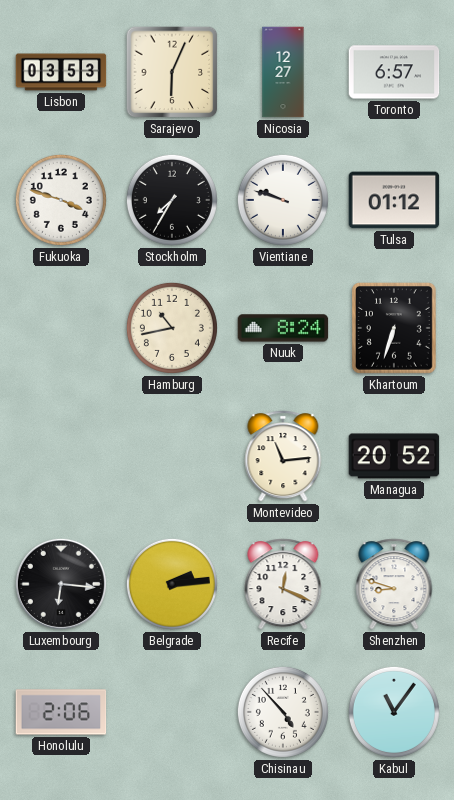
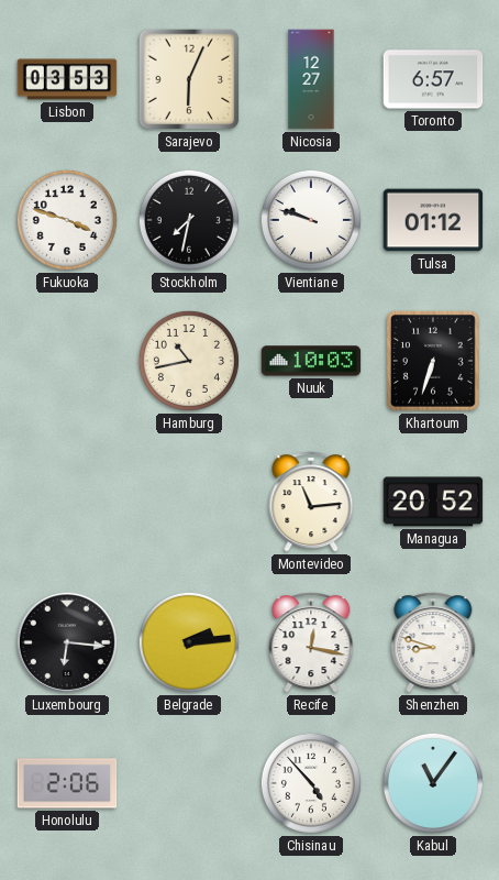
Stockholm: 7:35 -> 7:32
Nuuk: 8:24 -> 10:03
Recife: 12:19 -> 12:17
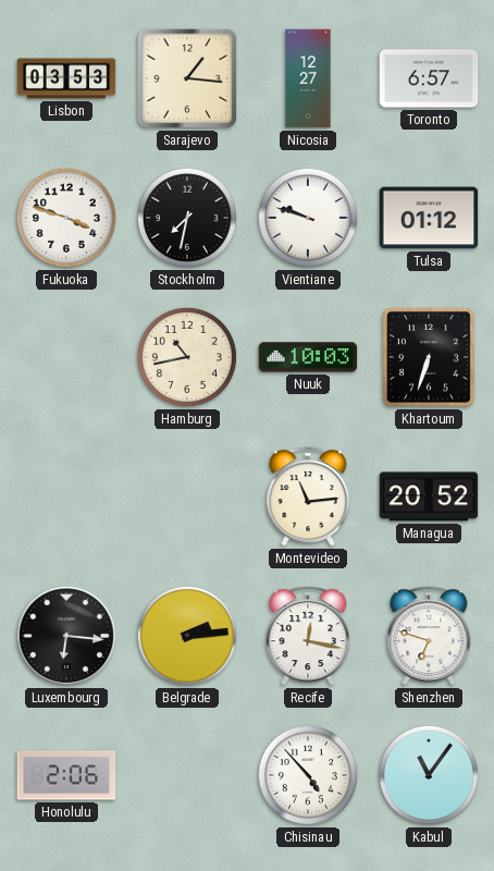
Sarajevo: 6:04 -> 1:16
Shenzhen: 8:48 -> 6:48
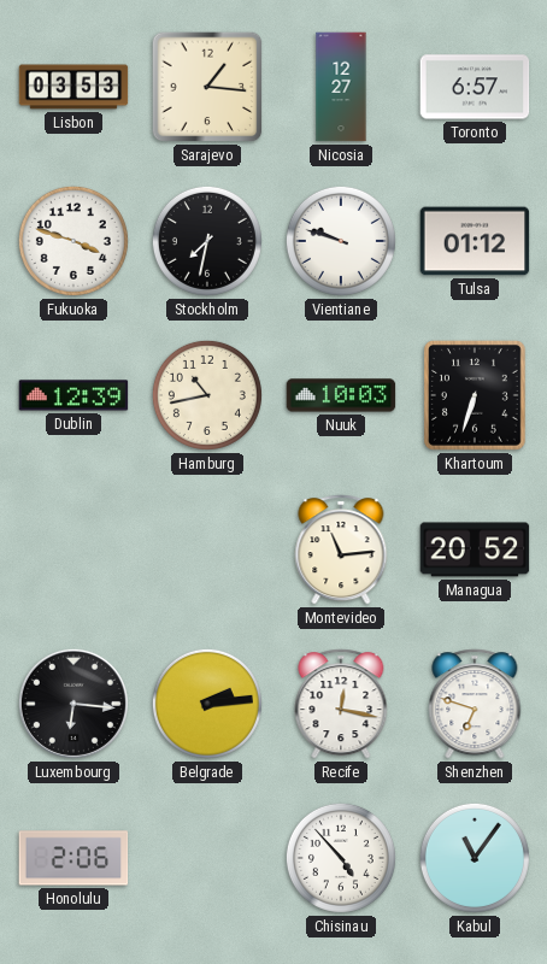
Dublin: none -> 12:39
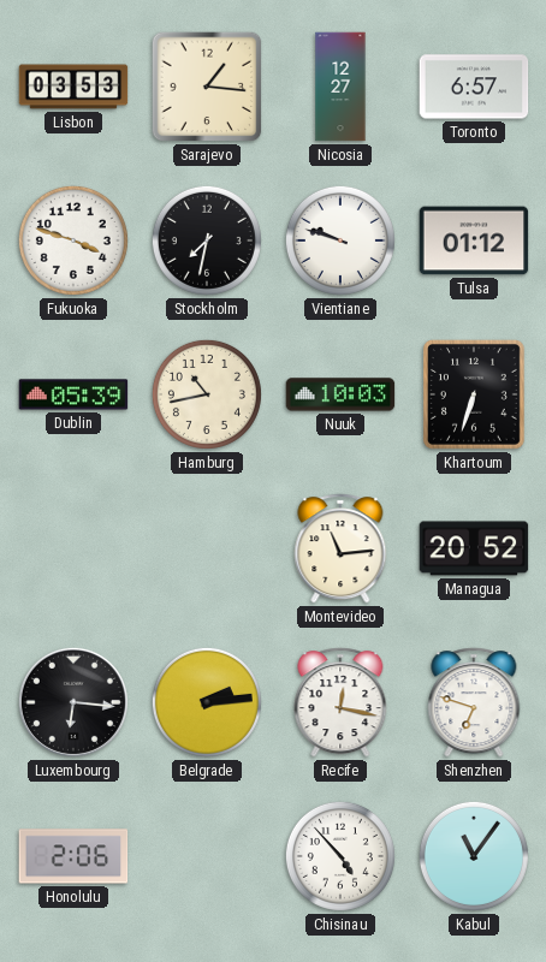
Dublin: 12:39 -> 05:39
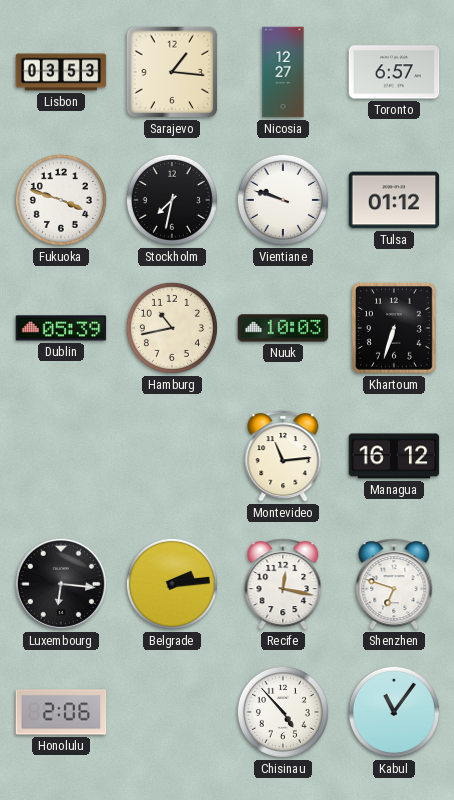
Managua: 20:52 -> 16:12
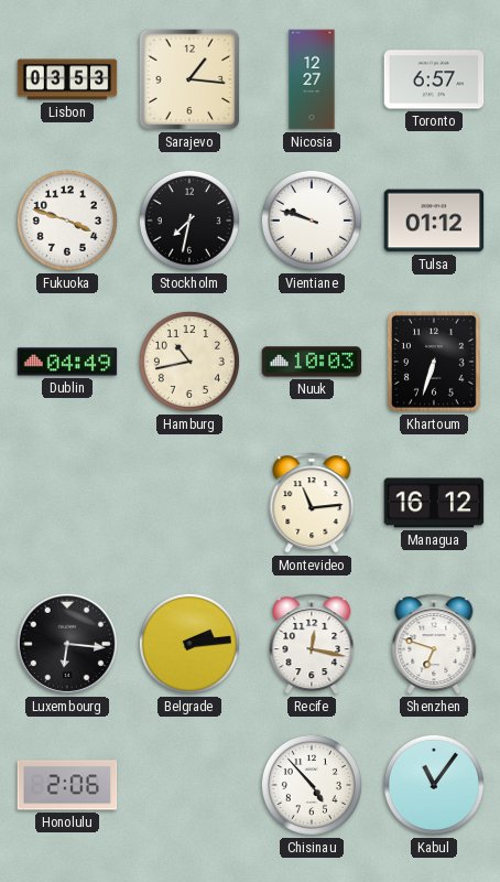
Dublin: 05:39 -> 04:49
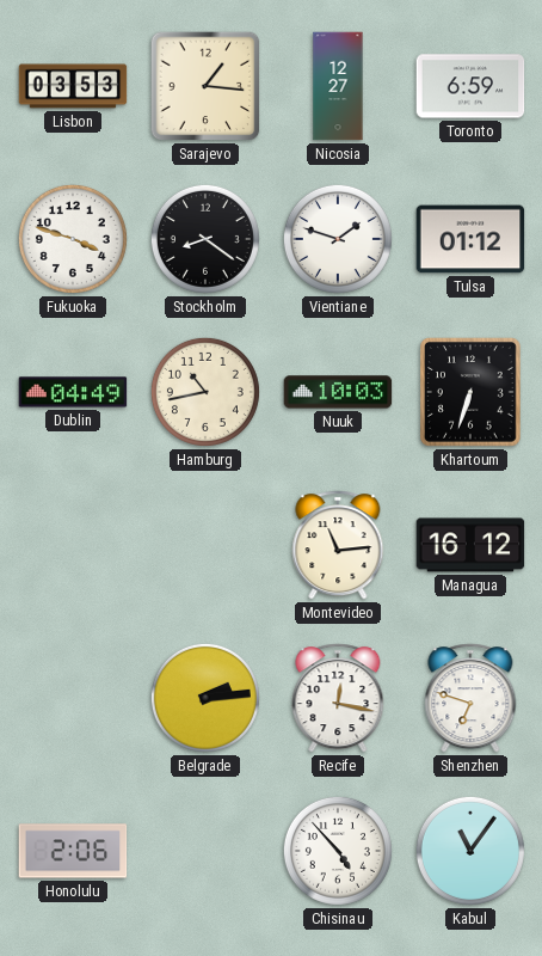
Toronto: 6:57 -> 6:59
Stockholm: 7:32 -> 8:21
Vientiane: 9:48 -> 1:48
Luxembourg: 6:16 -> none
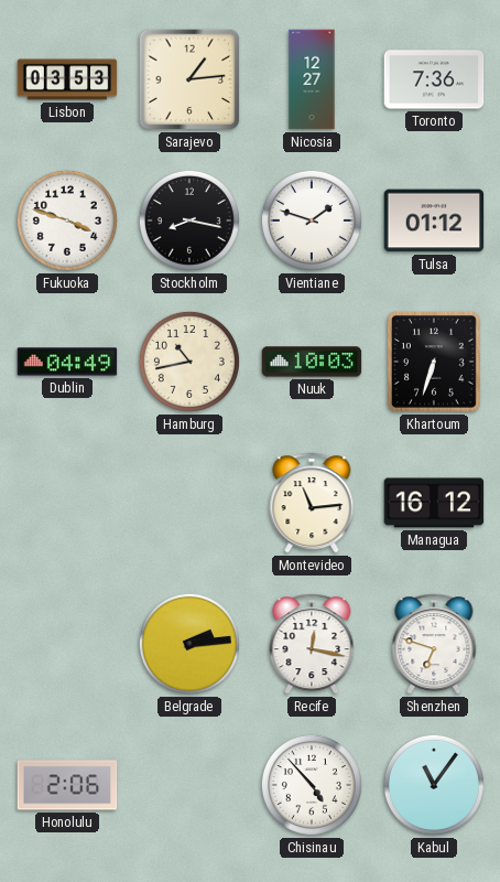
Sarajevo: 1:16 -> 1:14
Toronto: 6:59 -> 7:36
Stockholm: 8:21 -> 8:17
